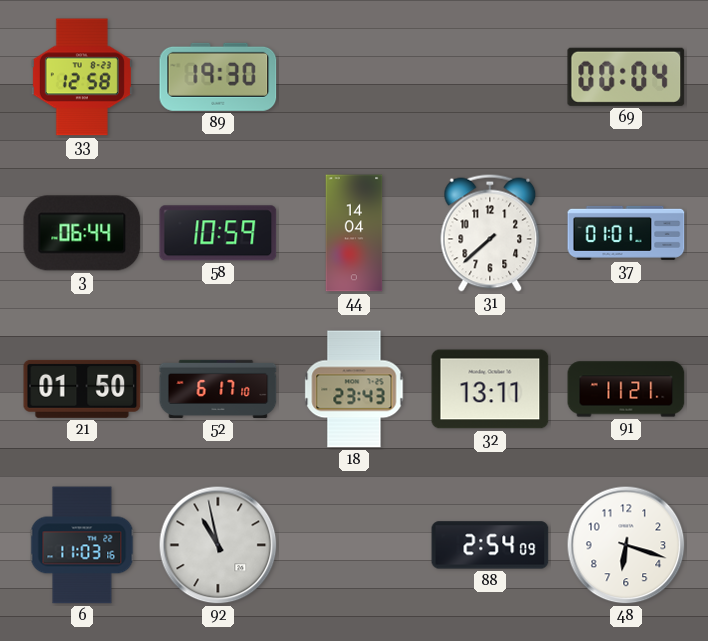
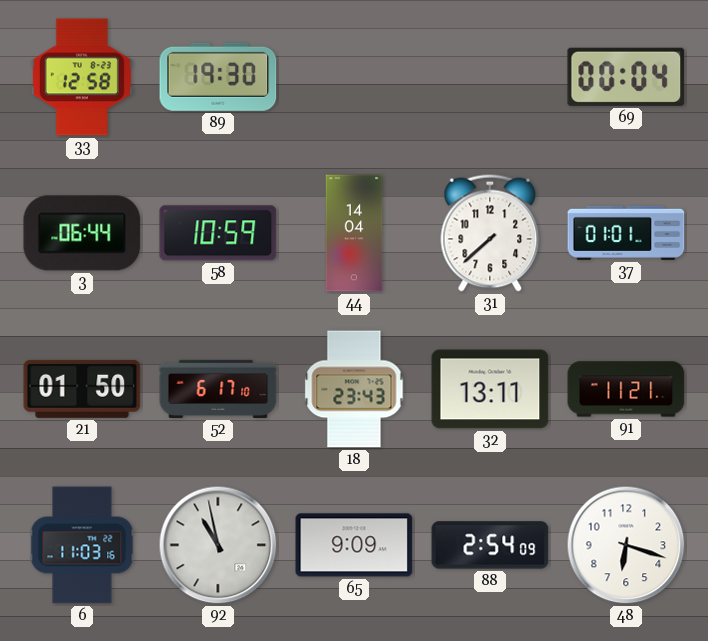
65: none -> 9:09
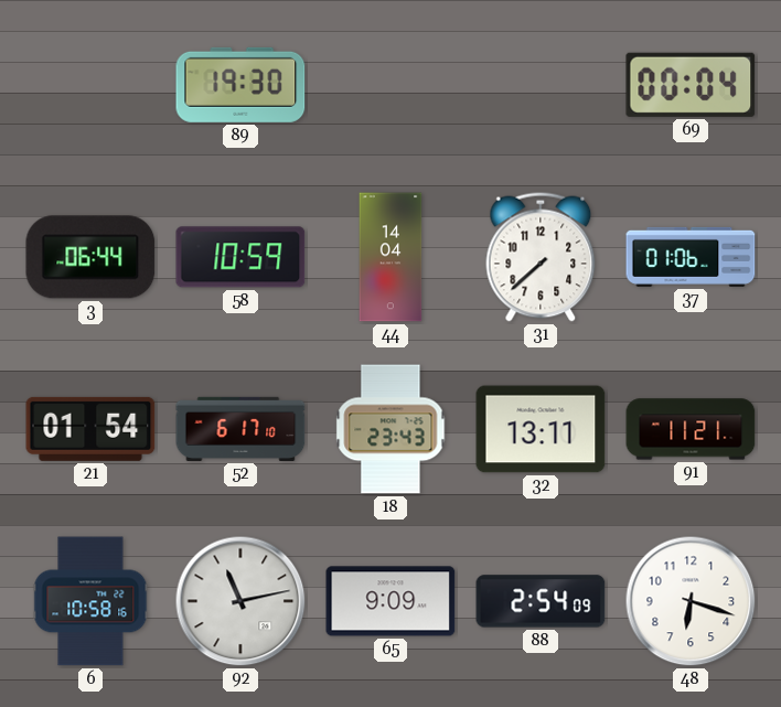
33: 12:58 -> none
37: 01:01 -> 01:06
21: 01:50 -> 01:54
6: 11:03 -> 10:58
92: 10:58 -> 11:13
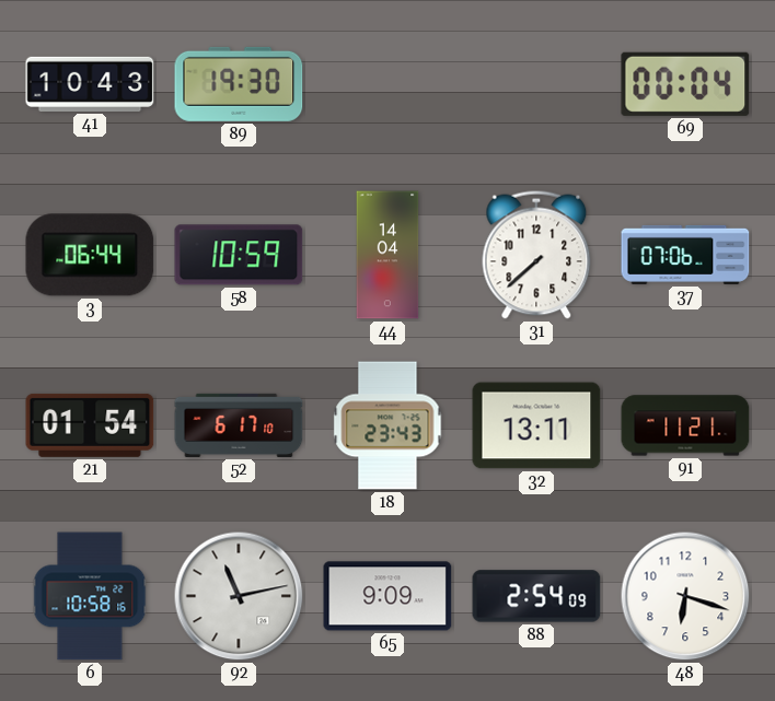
41: none -> 10:43
37: 01:06 -> 07:06
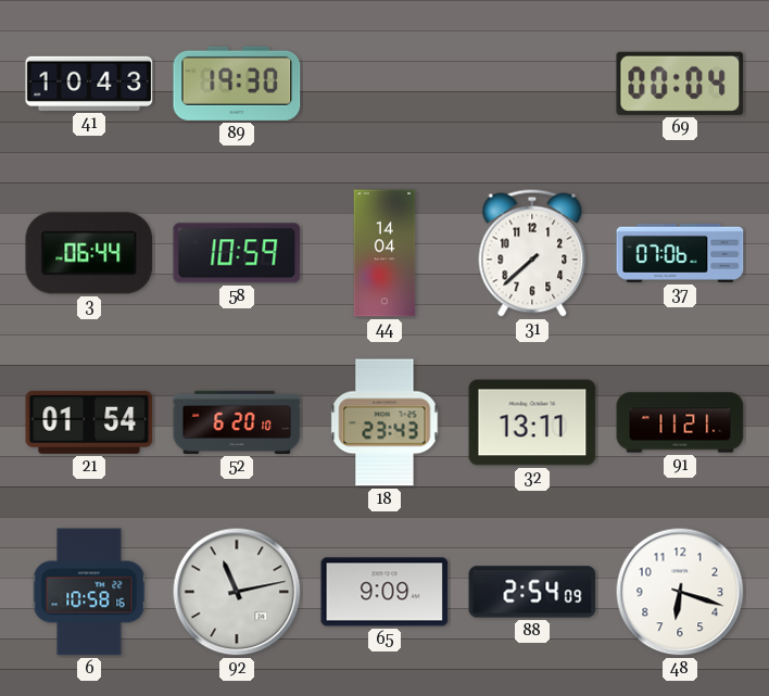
52: 6:17 -> 6:20
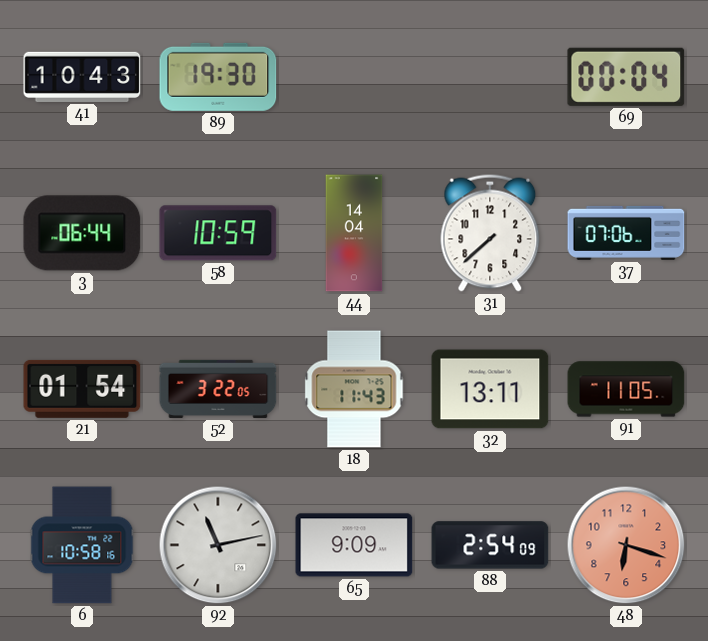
52: 6:20 -> 3:22
18: 23:43 -> 11:43
91: 11:21 -> 11:05
48 dial: white -> salmon
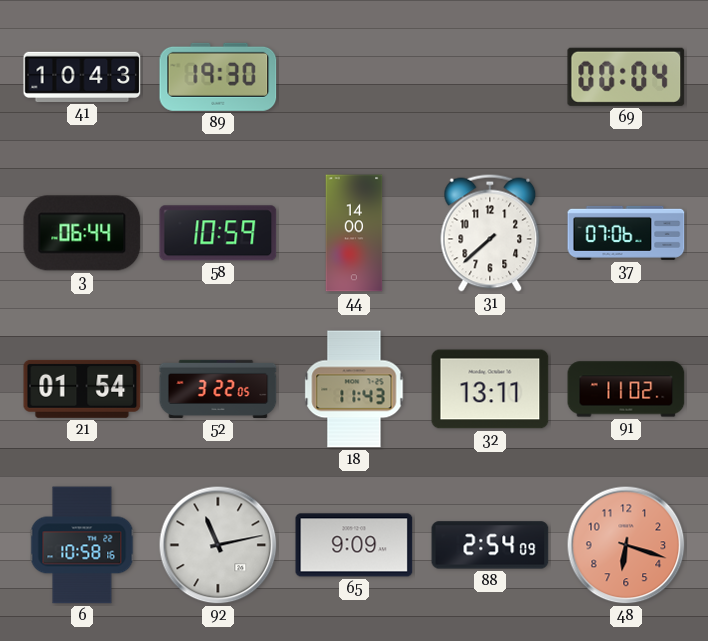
44: 14:04 -> 14:00
91: 11:05 -> 11:02
